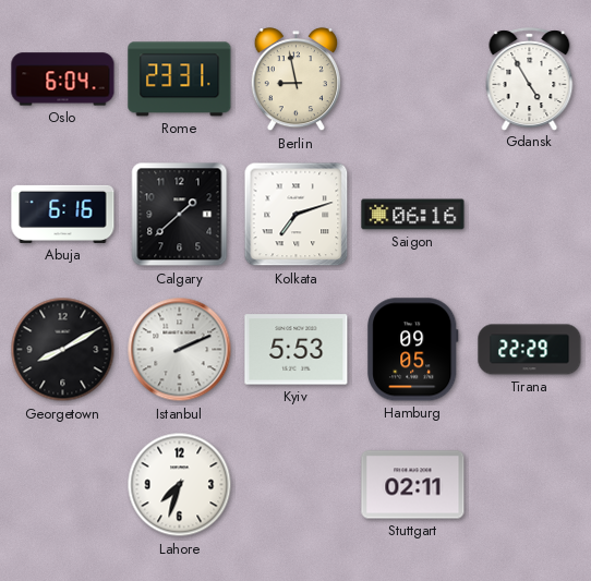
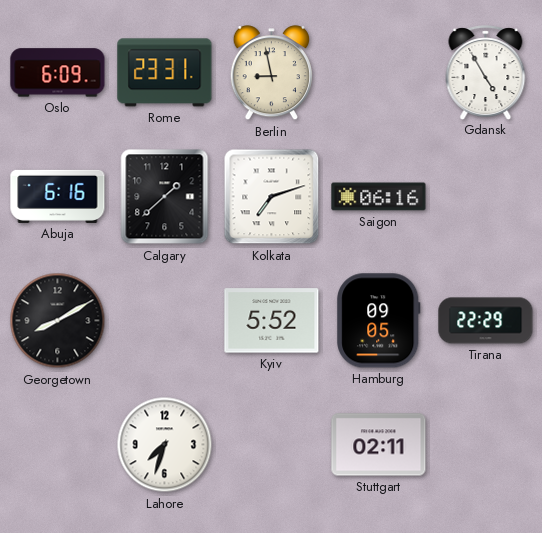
Oslo: 6:04 -> 6:09
Istanbul: 2:11 -> none
Kyiv: 5:53 -> 5:52
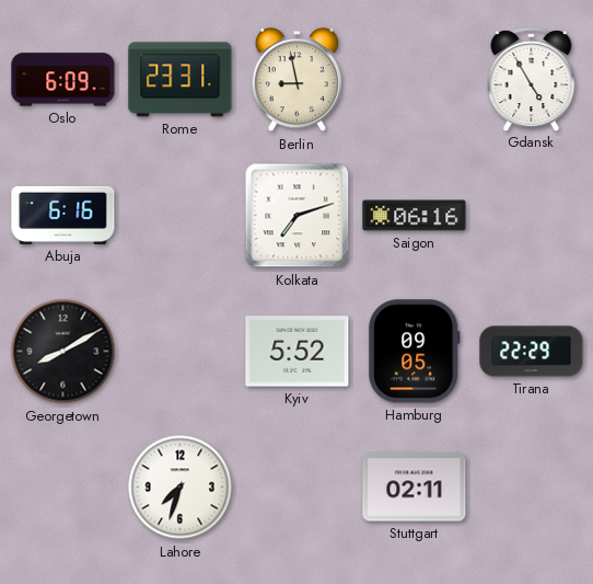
Calgary: 1:38 -> none
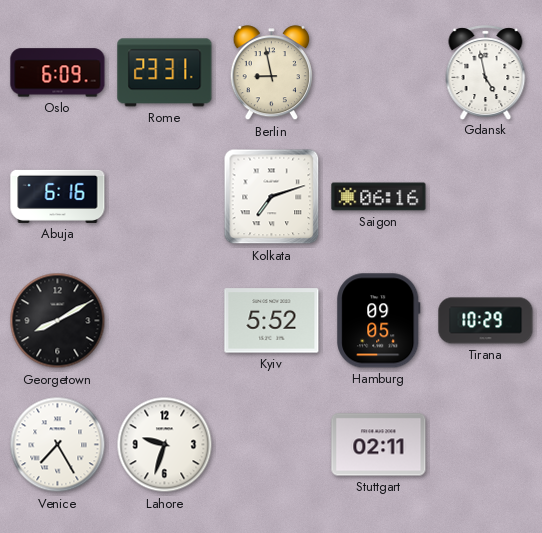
Gdansk: 4:55 -> 4:58
Tirana: 22:29 -> 10:29
Venice: none -> 7:25
Lahore: 7:33 -> 9:33
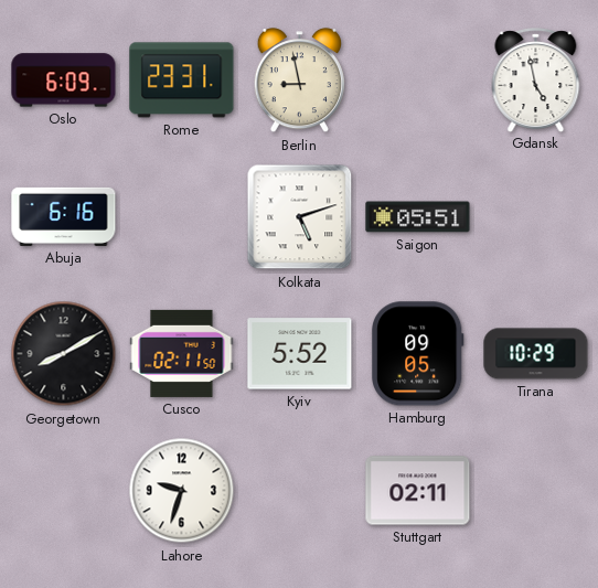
Kolkata: 7:12 -> 5:12
Saigon: 06:16 -> 05:51
Cusco: none -> 02:11
Venice: 7:25 -> none
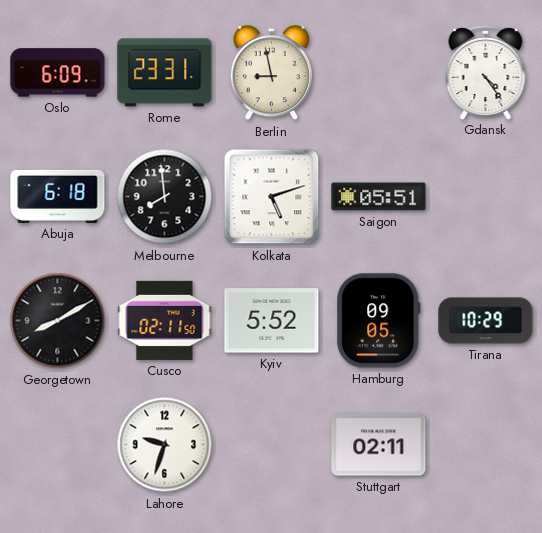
Gdansk: 4:58 -> 4:24
Abuja: 6:16 -> 6:18
Melbourne: none -> 7:59
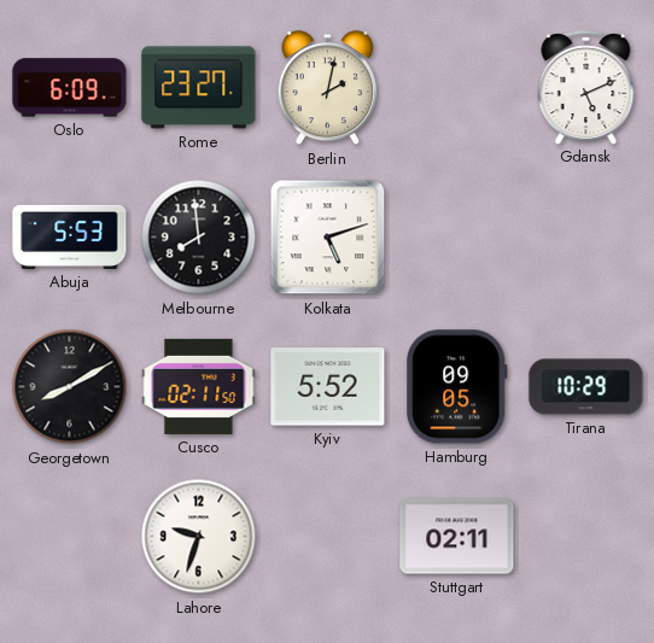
Rome: 23:31 -> 23:27
Berlin: 8:58 -> 2:02
Gdansk: 4:24 -> 5:11
Abuja: 6:18 -> 5:53
Saigon: 05:51 -> none
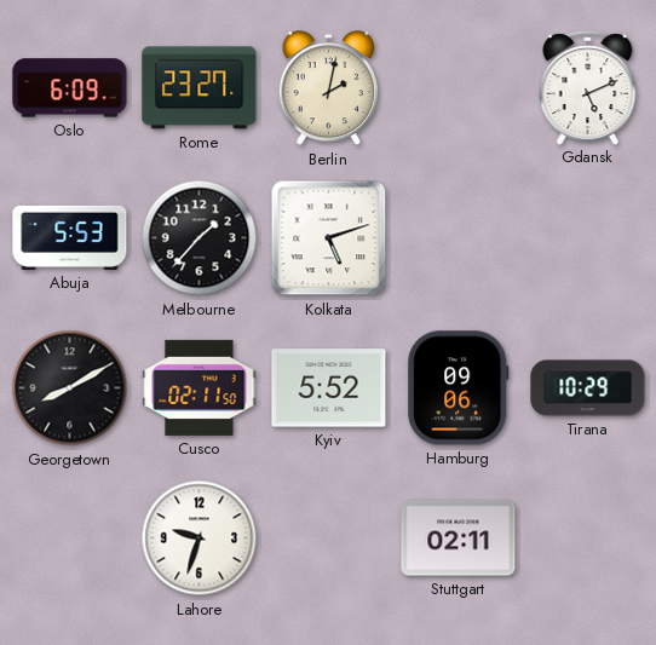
Melbourne: 7:59 -> 1:37
Hamburg: 09:05 -> 09:06
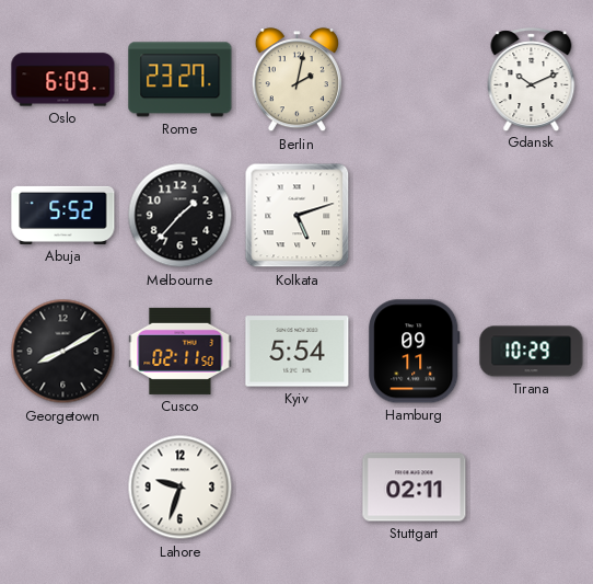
Gdansk: 5:11 -> 10:11
Abuja: 5:53 -> 5:52
Kyiv: 5:52 -> 5:54
Hamburg: 09:06 -> 09:11
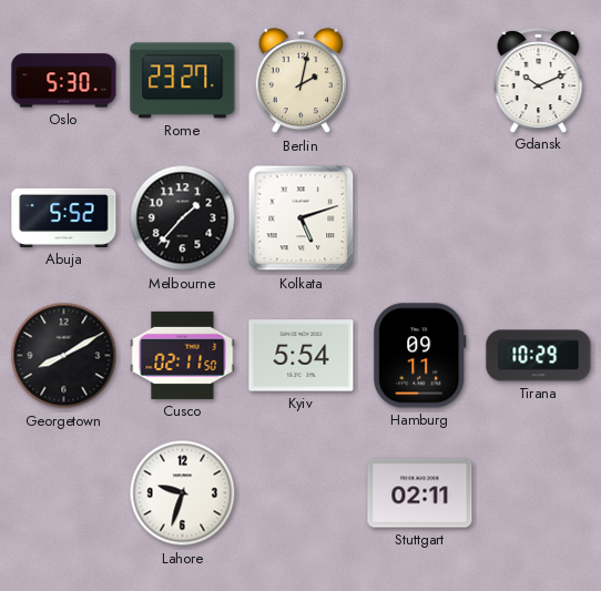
Oslo: 6:09 -> 5:30
